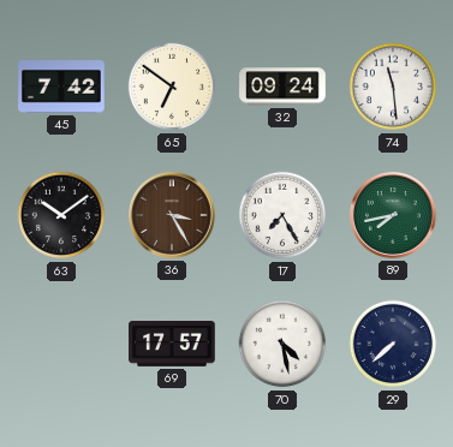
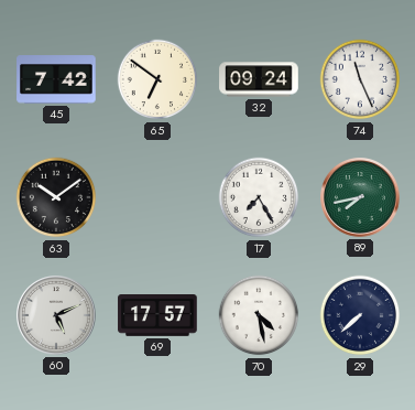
74: 11:29 -> 11:26
36: 3:25 -> none
60: none -> 5:11
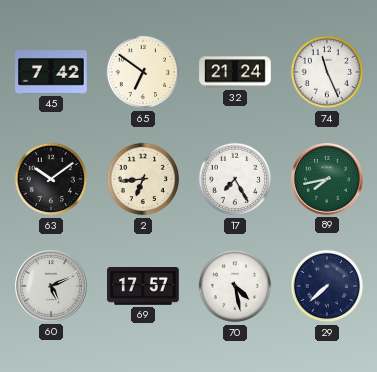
32: 09:24 -> 21:24
2: none -> 6:44
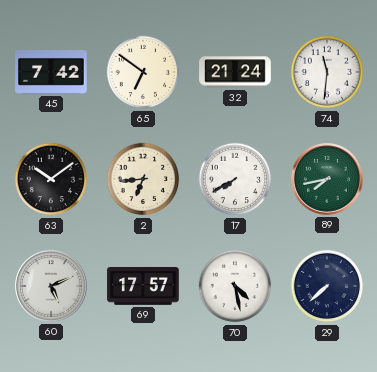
74: 11:26 -> 11:31
17: 7:25 -> 7:40
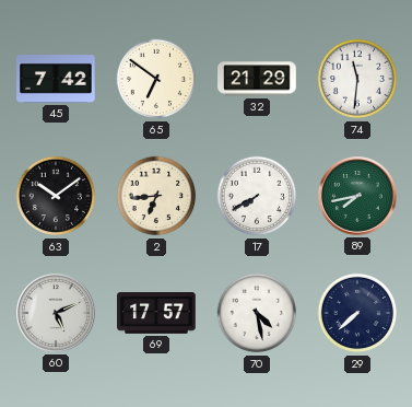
32: 21:24 -> 21:29
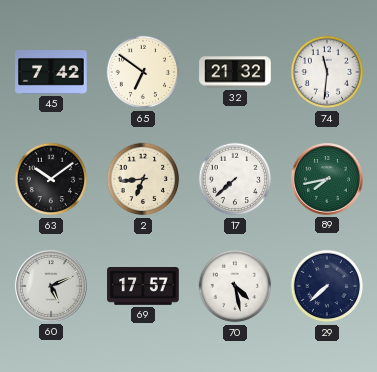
32: 21:29 -> 21:32
17: 7:40 -> 7:38
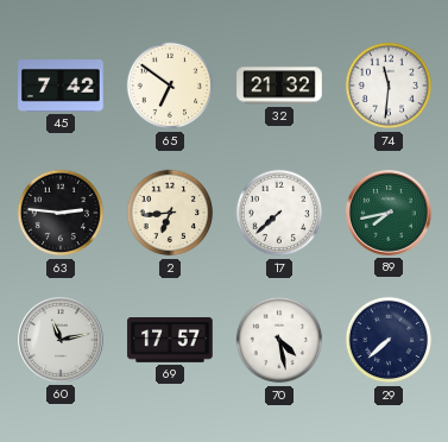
63: 10:09 -> 2:46
60: 5:11 -> 11:13
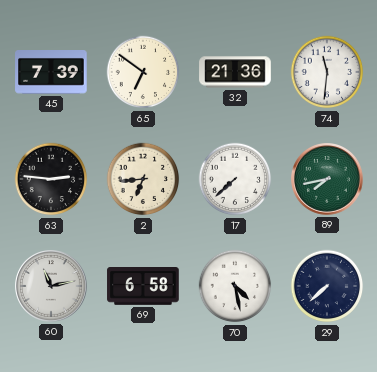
45: 7:42 -> 7:39
32: 21:32 -> 21:36
69: 17:57 -> 6:58
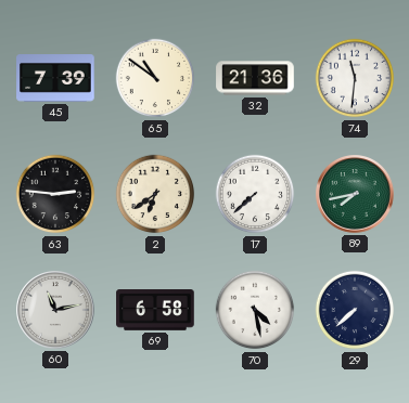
65: 6:51 -> 10:51
2: 6:44 -> 6:39
